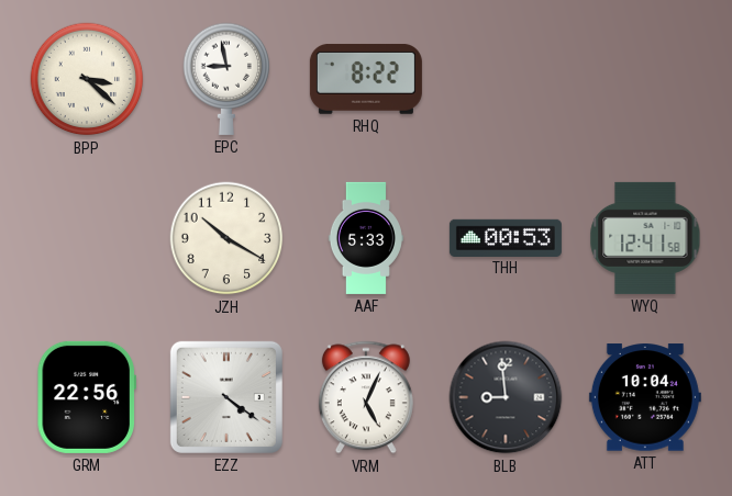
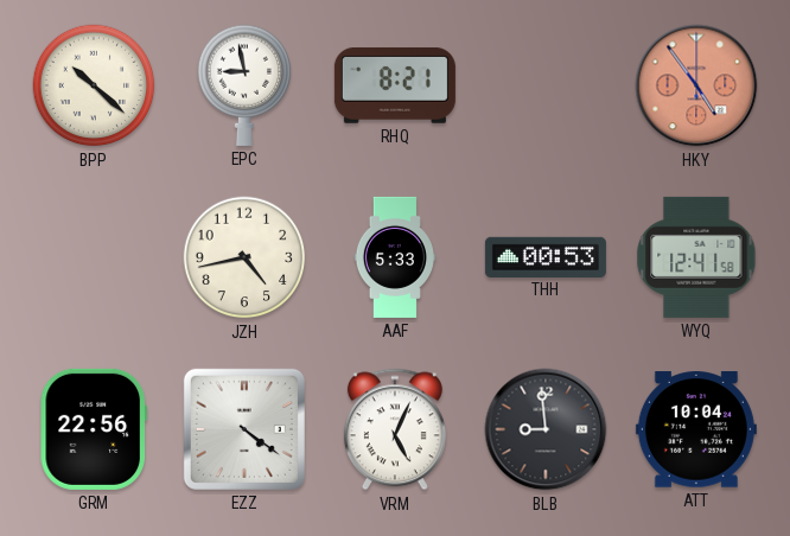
BPP: 3:22 -> 10:22
RHQ: 8:22 -> 8:21
HKY: none -> 4:54
JZH: 10:20 -> 4:43
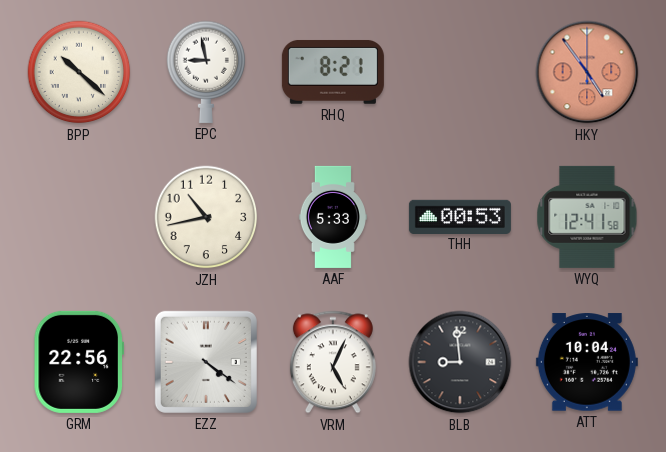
JZH: 4:43 -> 10:43
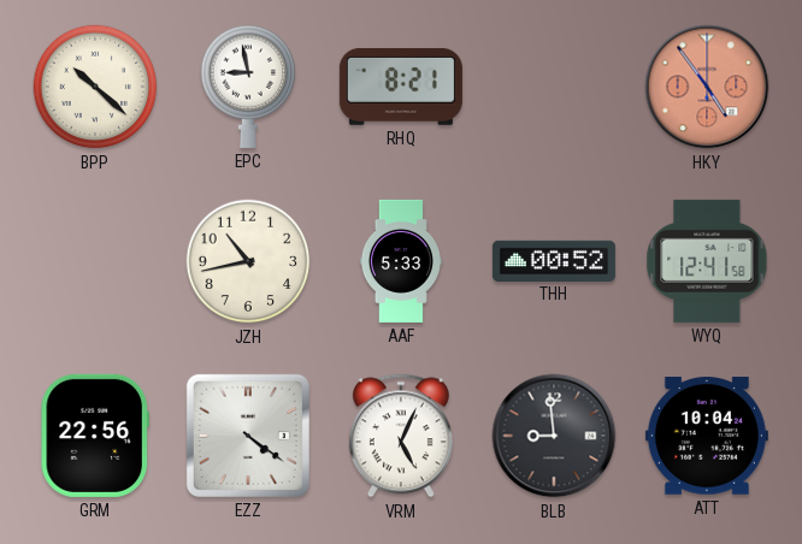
THH: 00:53 -> 00:52
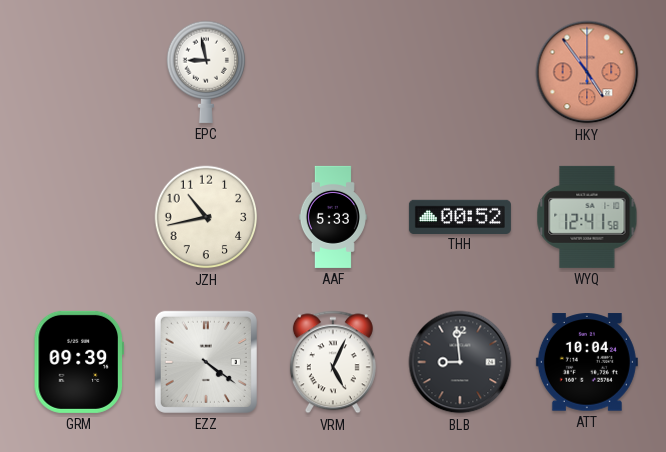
BPP: 10:22 -> none
RHQ: 8:21 -> none
GRM: 22:56 -> 09:39
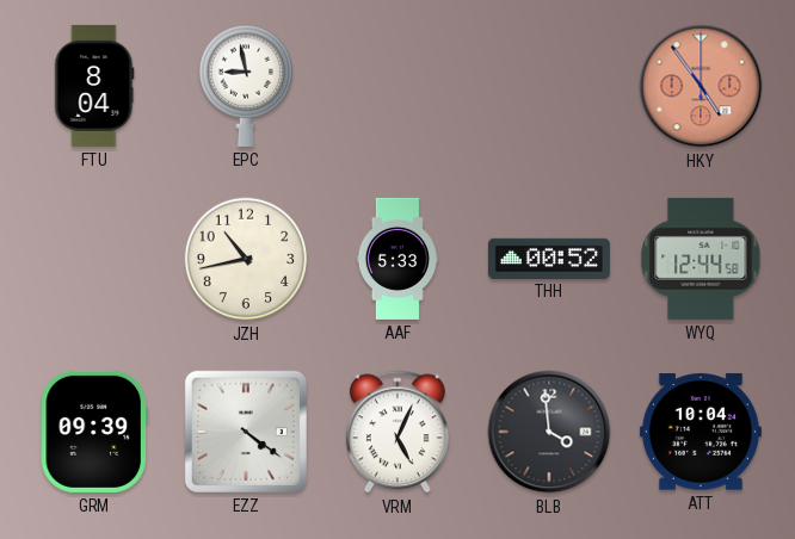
FTU: none -> 8:04
WYQ: 12:41 -> 12:44
BLB: 8:59 -> 3:59
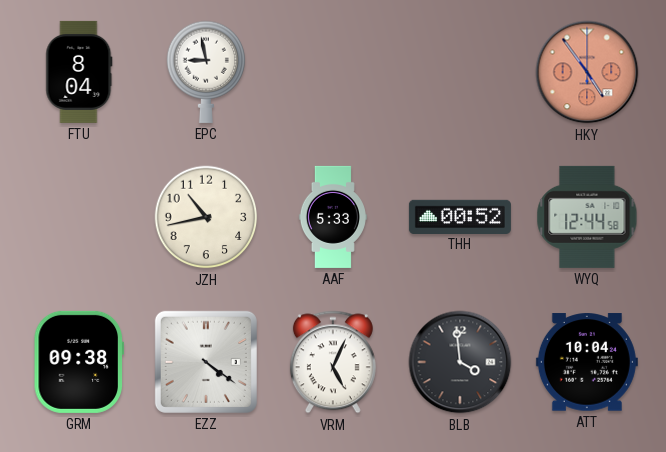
GRM: 09:39 -> 09:38
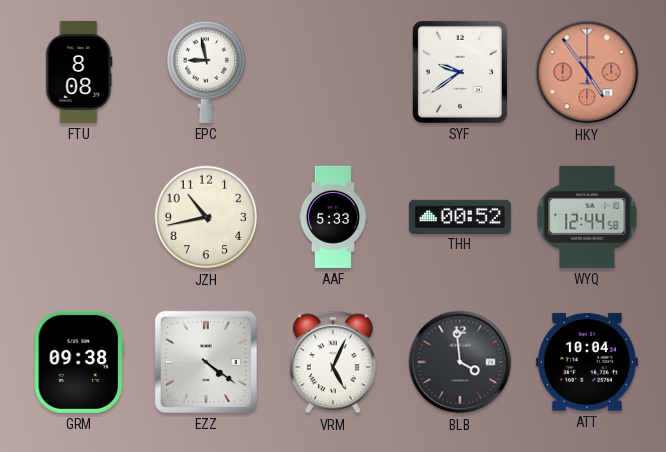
FTU: 8:04 -> 8:08
SYF: none -> 9:39
